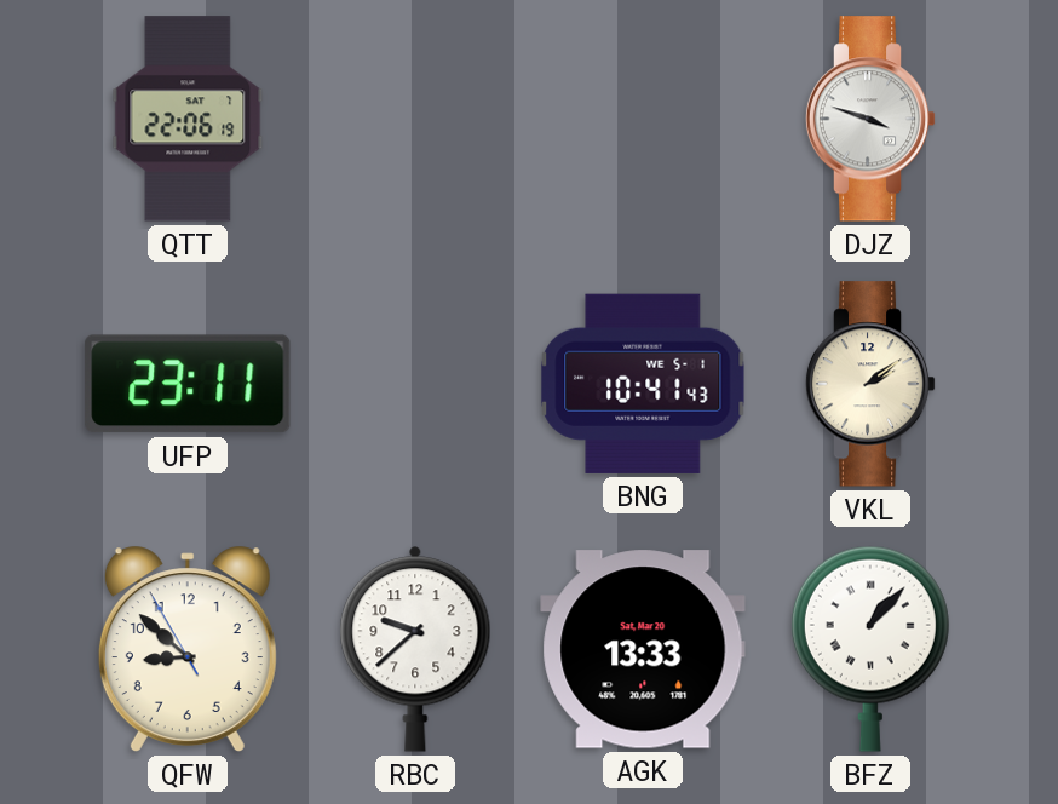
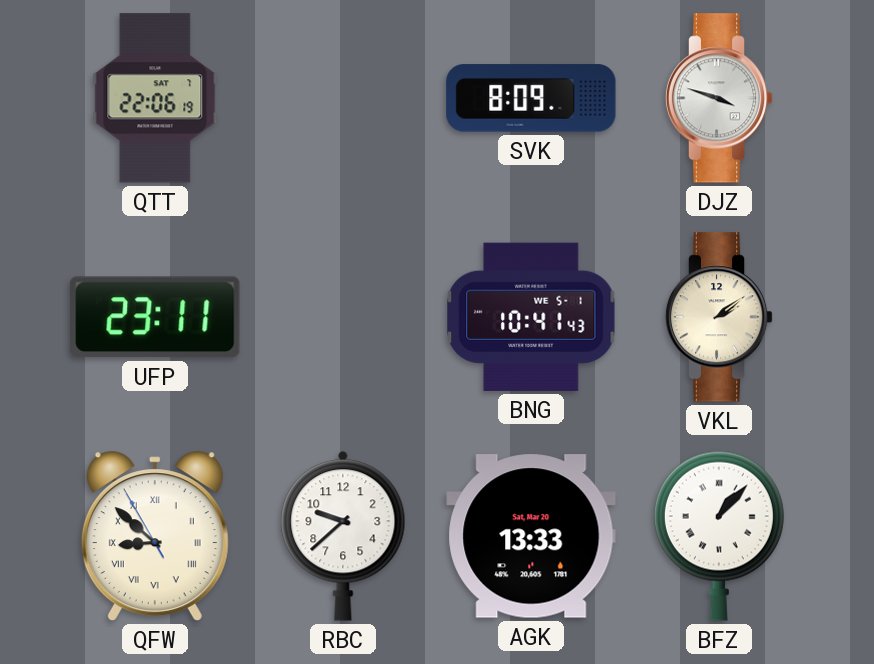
SVK: none -> 8:09
QFW numerals: Arabic -> Roman
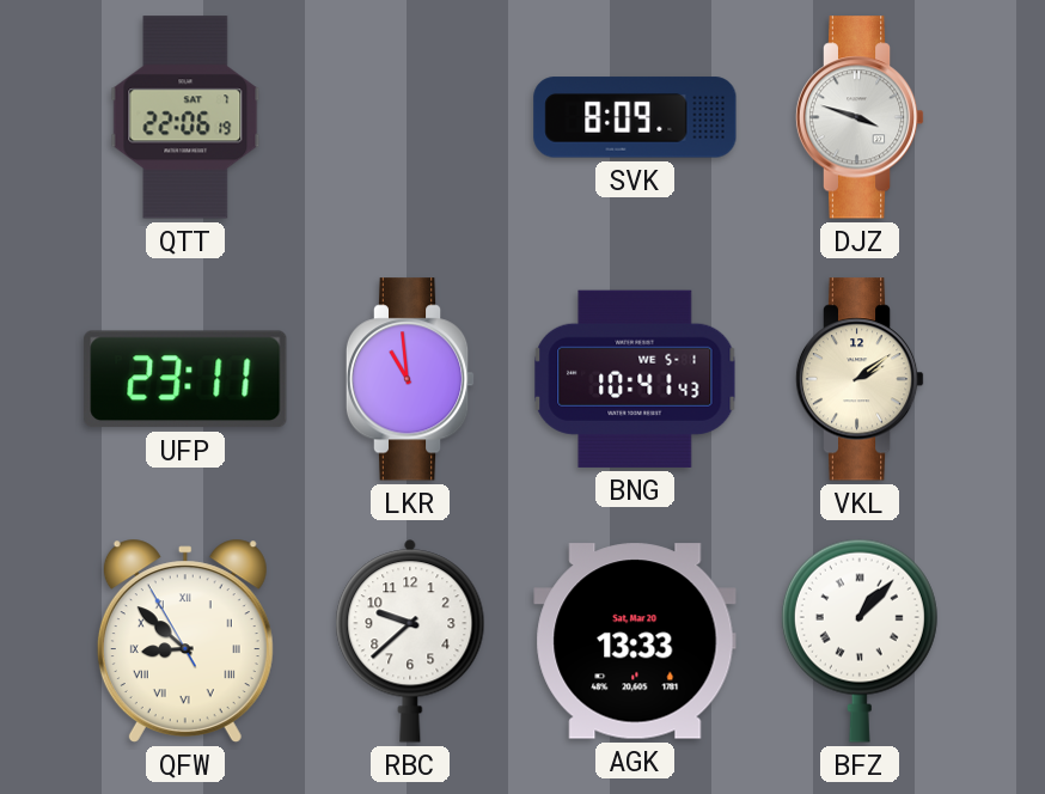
LKR: none -> 10:59
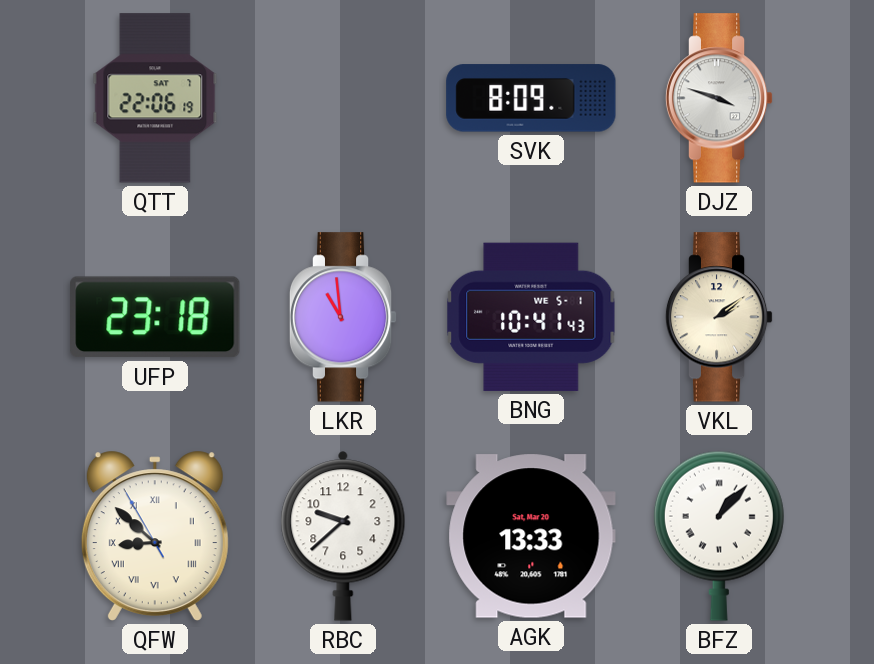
UFP: 23:11 -> 23:18
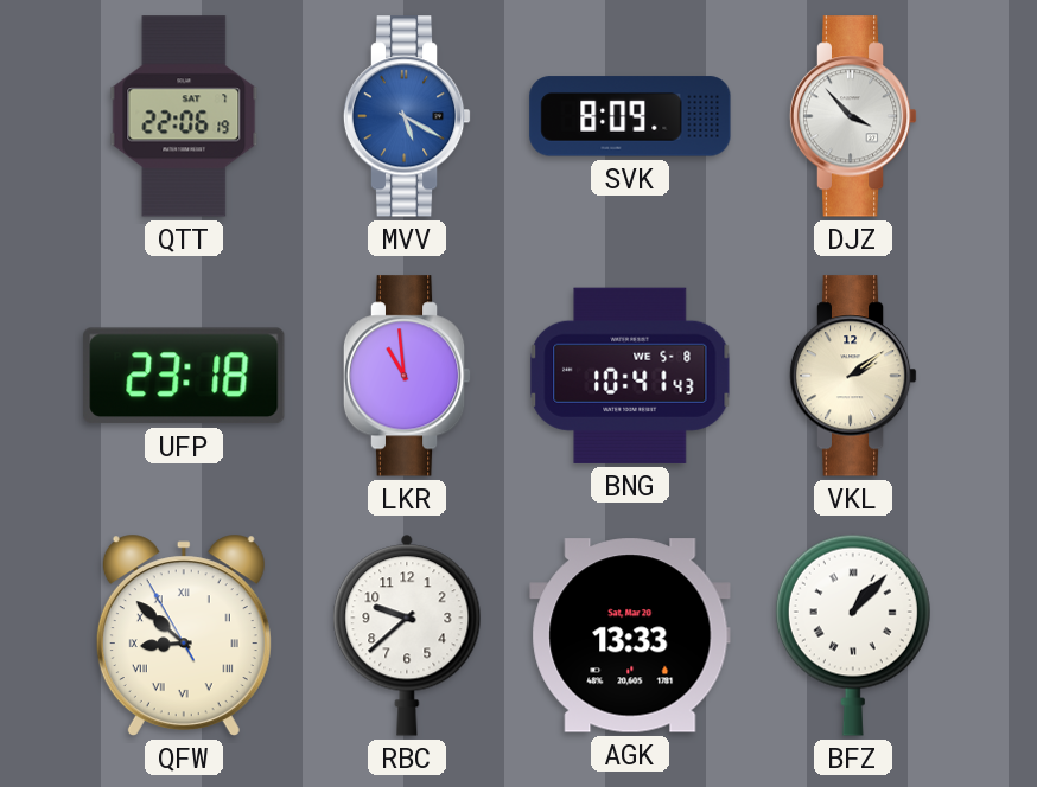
MVV: none -> 5:20
DJZ: 3:48 -> 3:53
BNG date: WE 5-1 -> WE 5-8
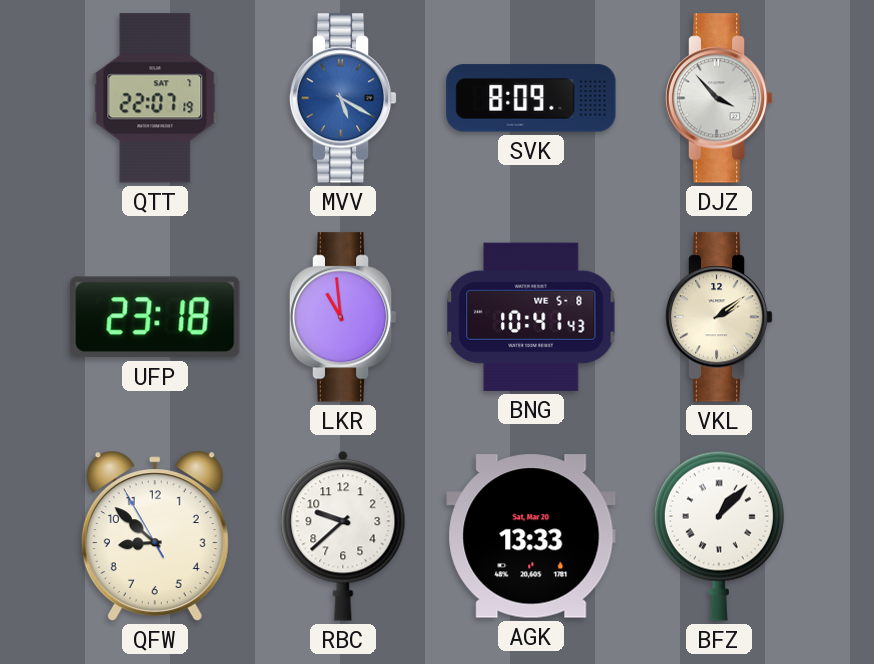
QTT: 22:06 -> 22:07
QFW numerals: Roman -> Arabic
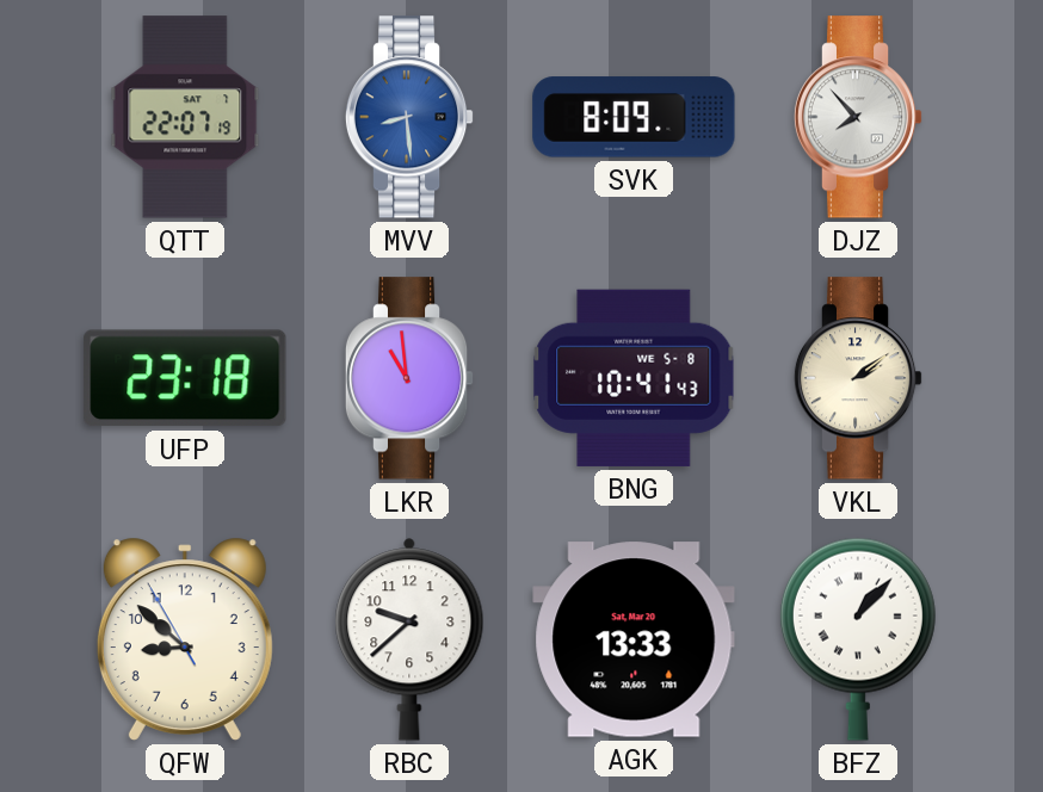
MVV: 5:20 -> 8:29
DJZ: 3:53 -> 7:53
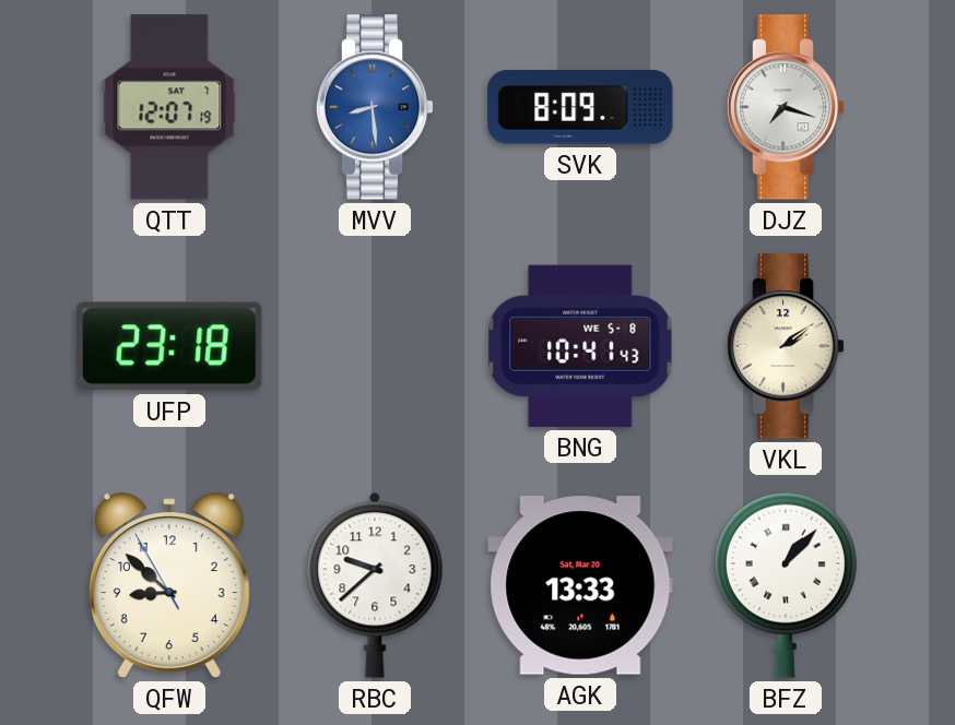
QTT: 22:07 -> 12:07
DJZ: 7:53 -> 7:18
LKR: 10:59 -> none
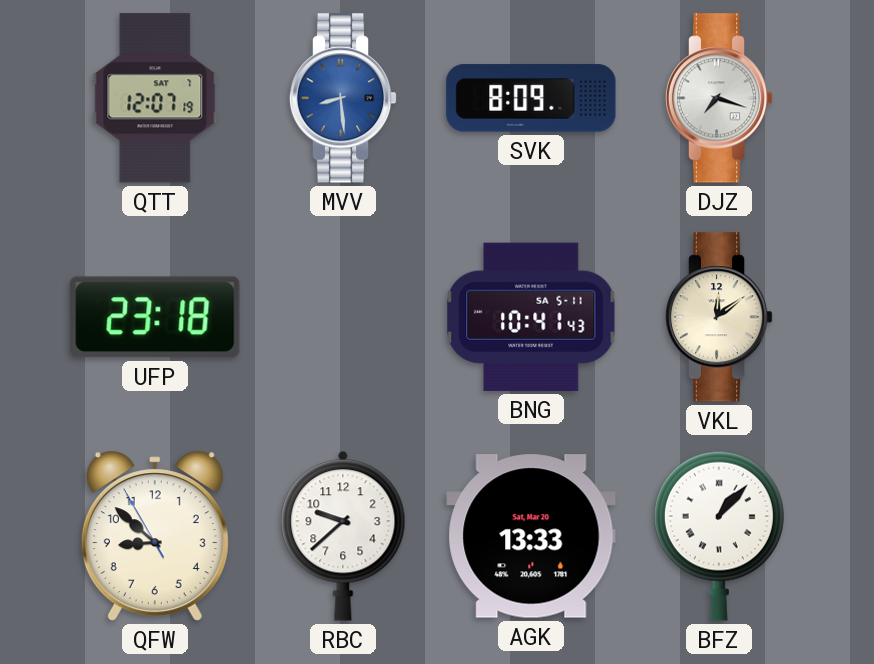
BNG date: WE 5-8 -> SA 5-11
VKL: 2:09 -> 12:09
